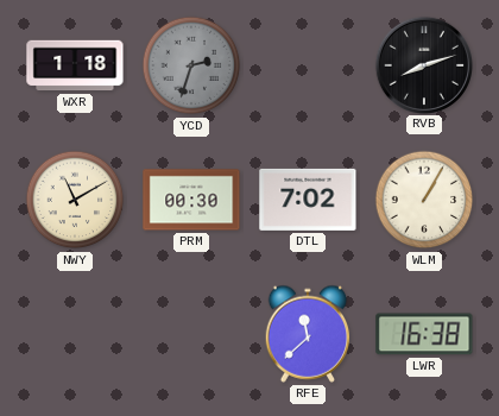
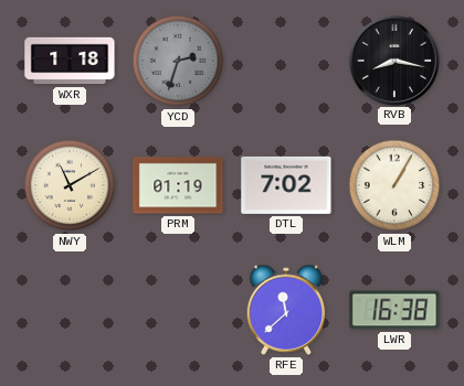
RVB: 8:12 -> 8:17
PRM: 00:30 -> 01:19
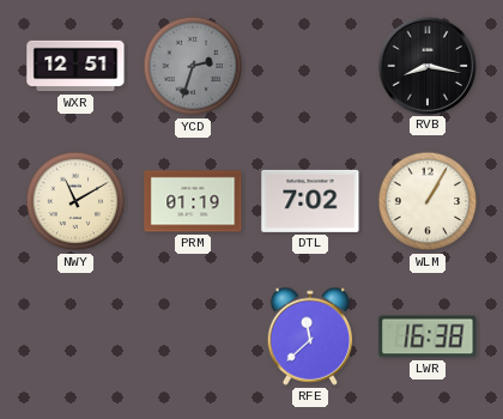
WXR: 1:18 -> 12:51
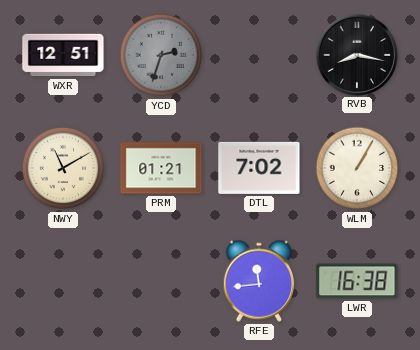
PRM: 01:19 -> 01:21
RFE: 11:38 -> 11:44
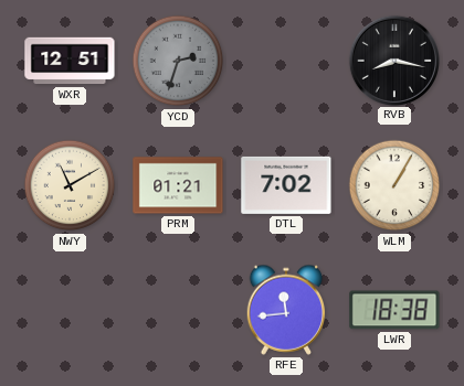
LWR: 16:38 -> 18:38
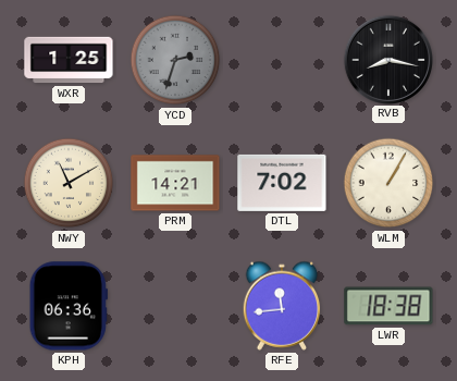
WXR: 12:51 -> 1:25
PRM: 01:21 -> 14:21
KPH: none -> 06:36
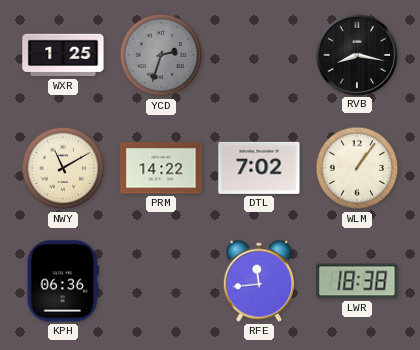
PRM: 14:21 -> 14:22
WLM: 1:05 -> 1:06
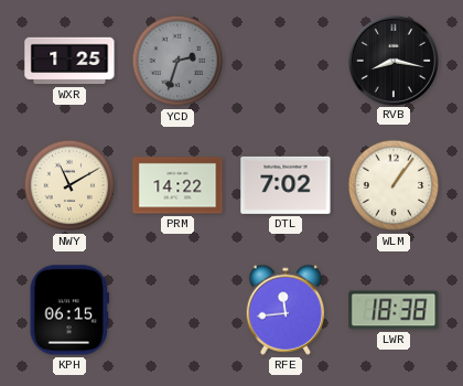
KPH: 06:36 -> 06:15
